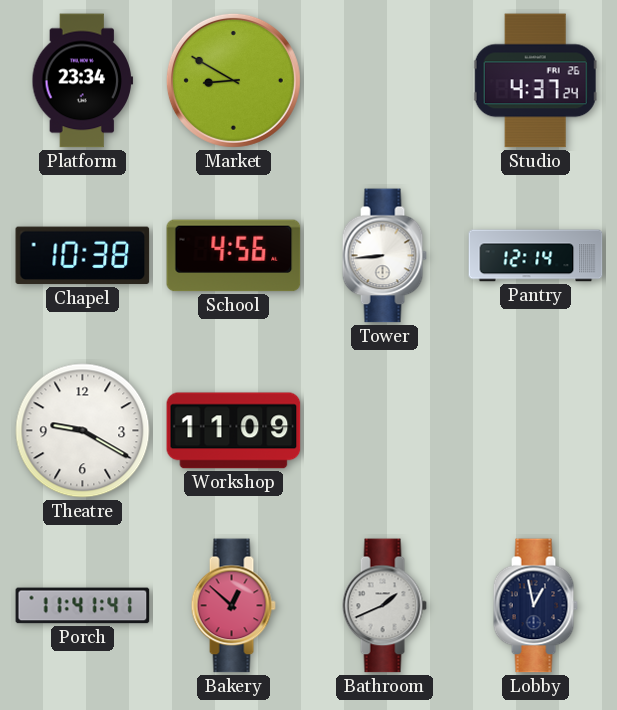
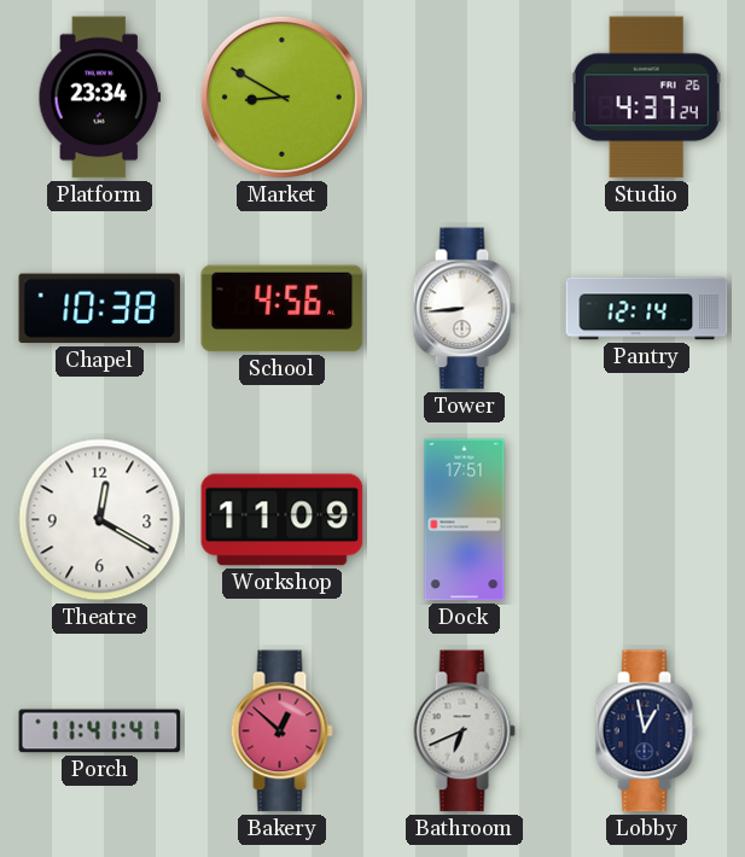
Theatre: 9:20 -> 12:20
Dock: none -> 17:51
Bathroom: 1:41 -> 6:41
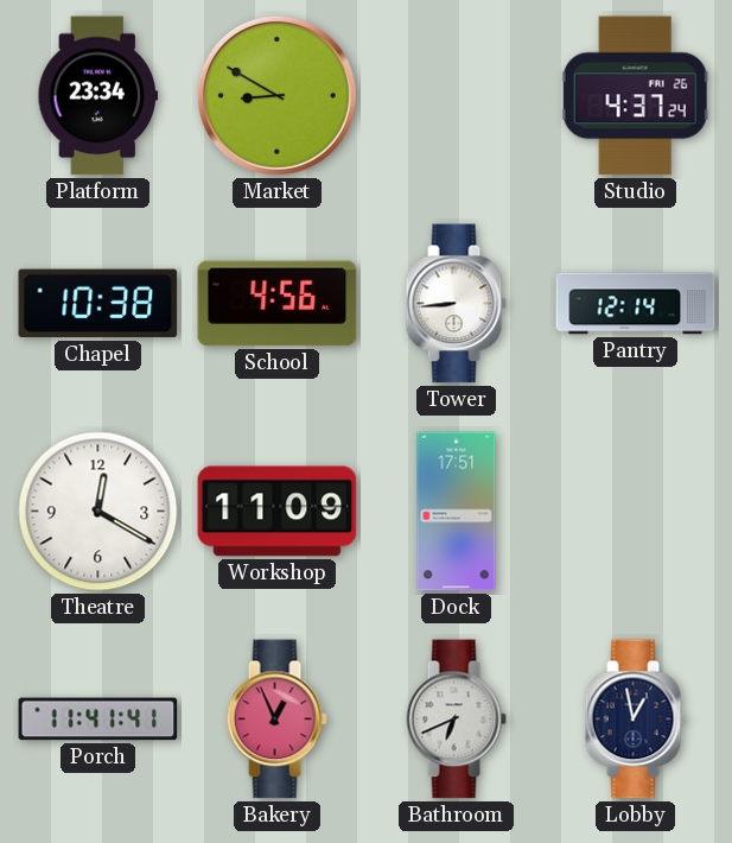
Bakery: 12:52 -> 12:56
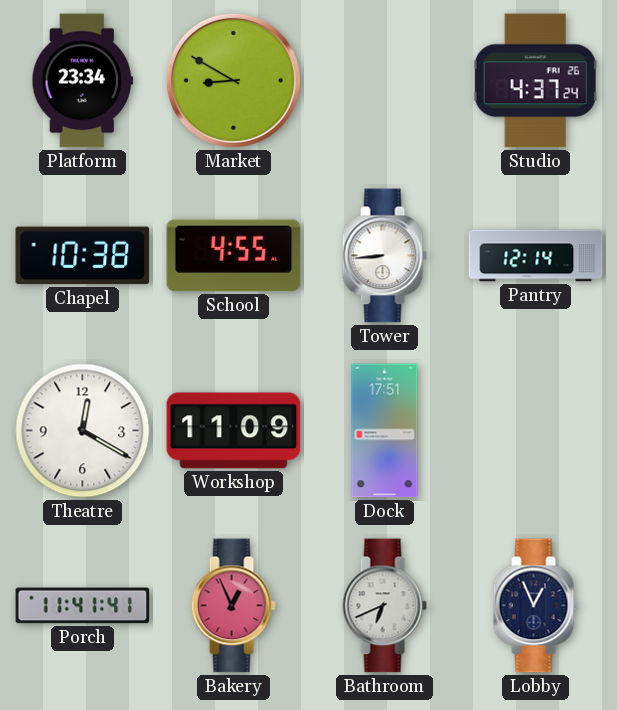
School: 4:56 -> 4:55
Lobby: 12:58 -> 12:56
